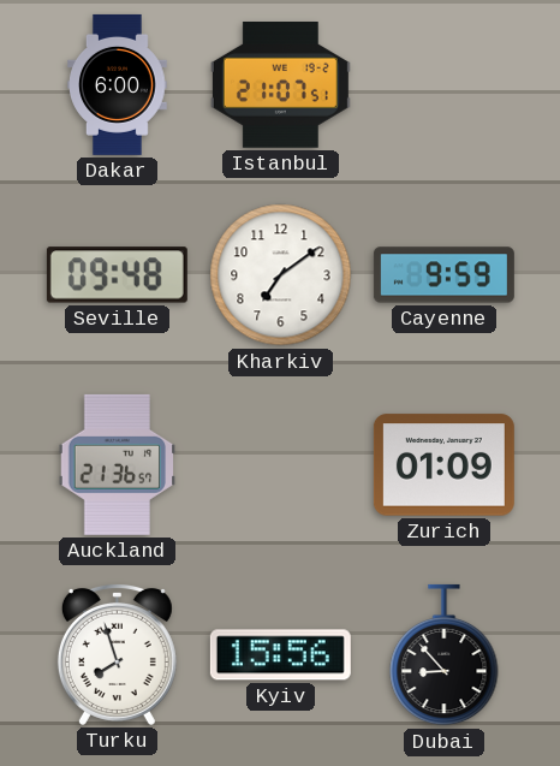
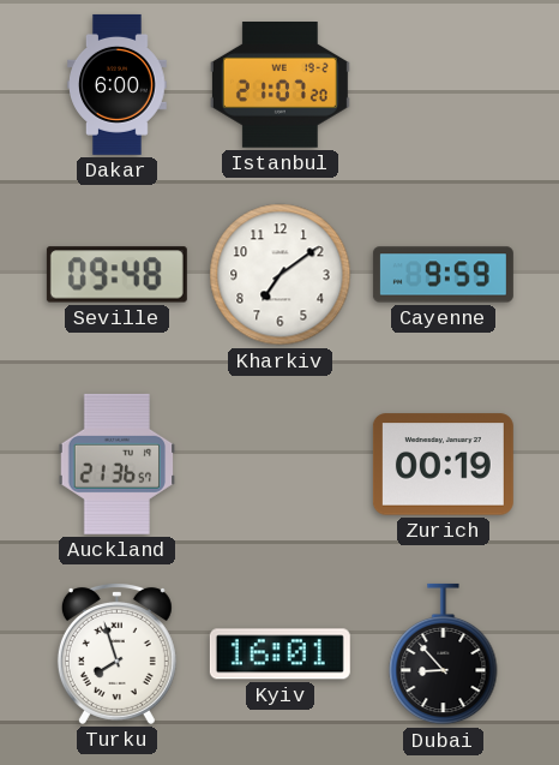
Istanbul: 21:07:51 -> 21:07:20
Zurich: 01:09 -> 00:19
Kyiv: 15:56 -> 16:01
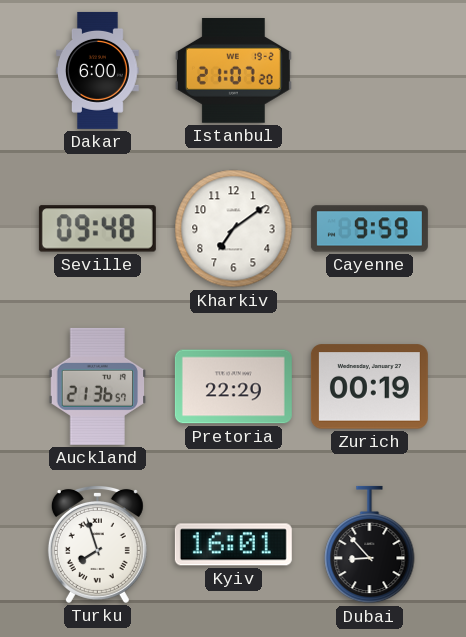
Pretoria: none -> 22:29
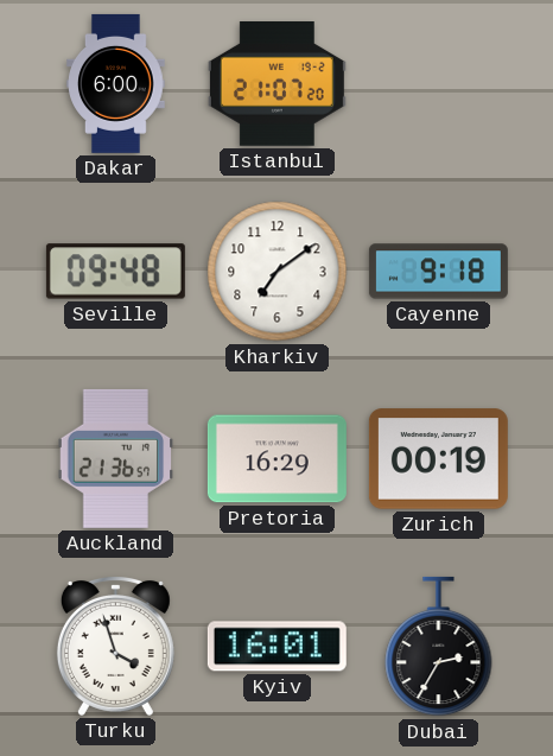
Cayenne: 9:59 -> 9:18
Pretoria: 22:29 -> 16:29
Turku: 7:57 -> 3:57
Dubai: 8:53 -> 2:35
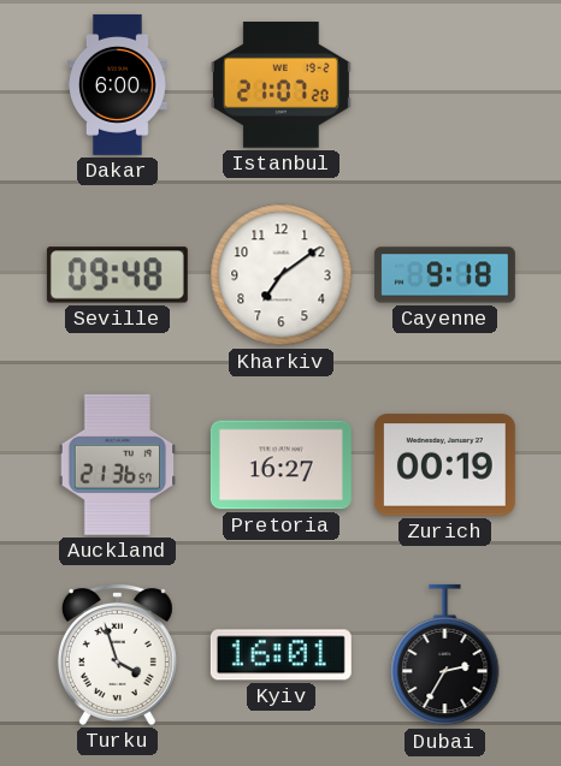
Pretoria: 16:29 -> 16:27
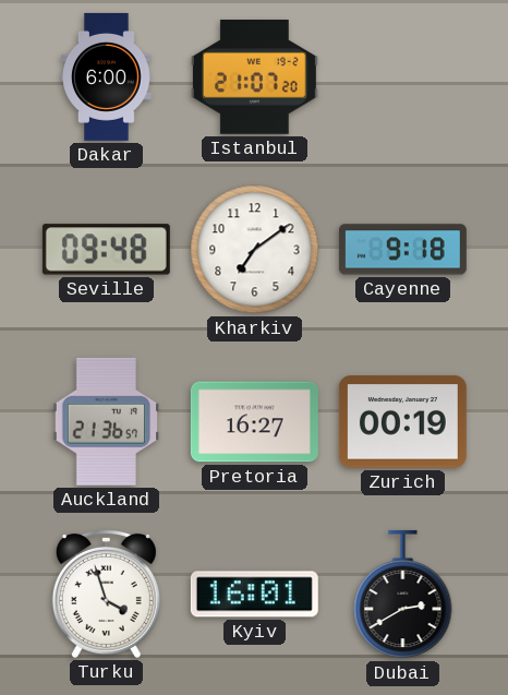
Dubai: 2:35 -> 2:40
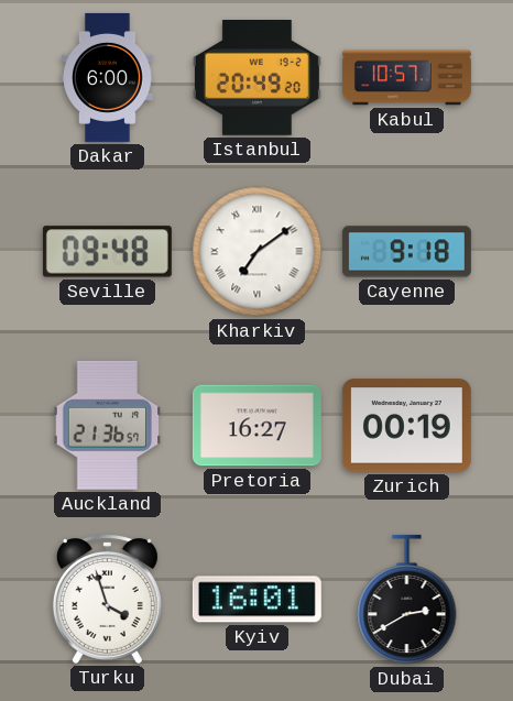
Istanbul: 21:07 -> 20:49
Kabul: none -> 10:57
Kharkiv numerals: Arabic -> Roman
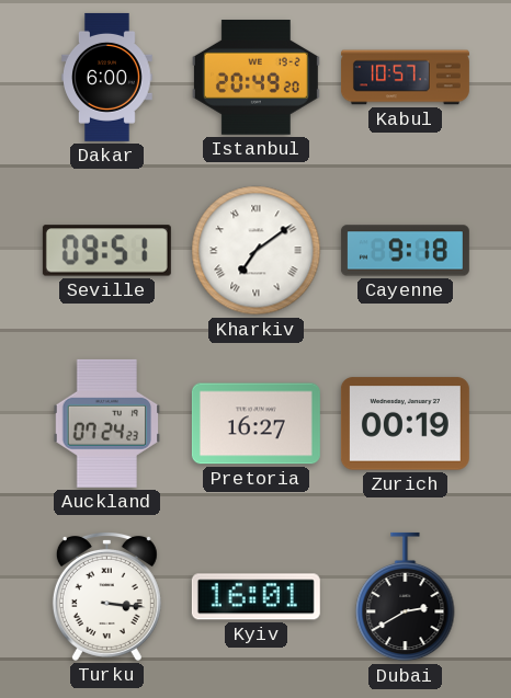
Seville: 09:48 -> 09:51
Auckland: 21:36 -> 07:24
Turku: 3:57 -> 3:16
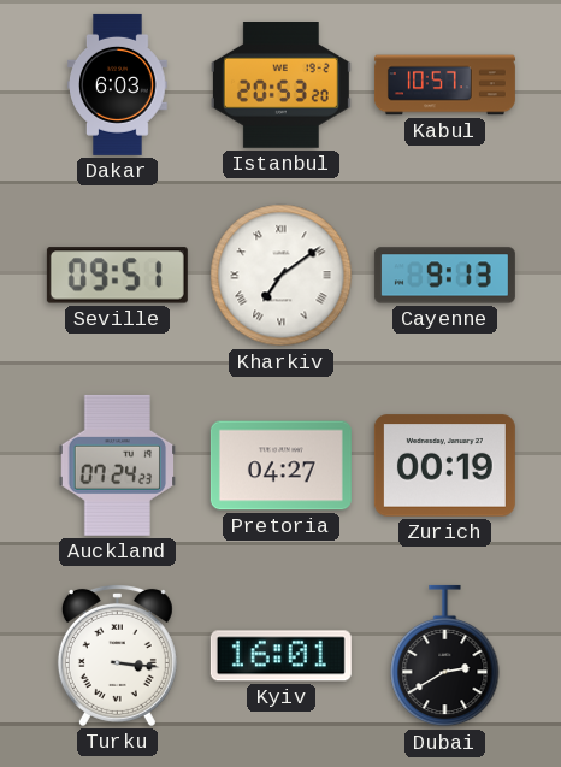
Dakar: 6:00 -> 6:03
Istanbul: 20:49 -> 20:53
Cayenne: 9:18 -> 9:13
Pretoria: 16:27 -> 04:27
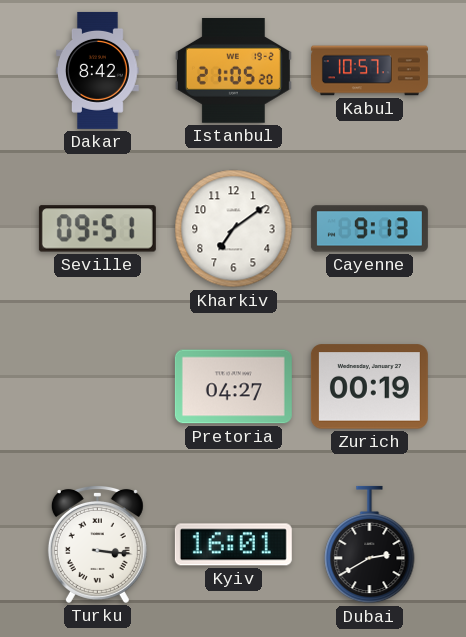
Dakar: 6:03 -> 8:42
Istanbul: 20:53 -> 21:05
Kharkiv numerals: Roman -> Arabic
Auckland: 07:24 -> none
